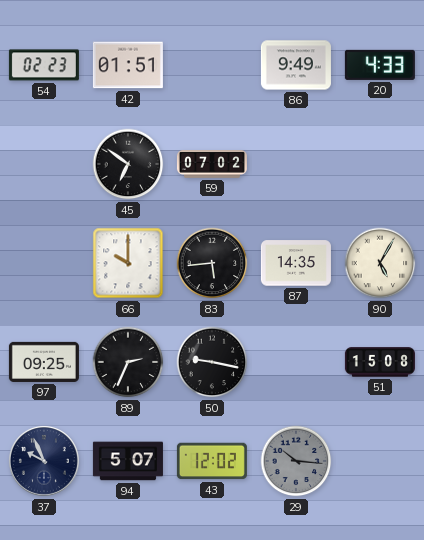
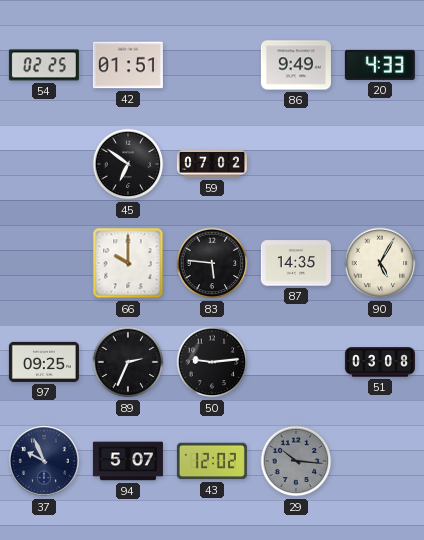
54: 02:23 -> 02:25
83: 5:44 -> 5:46
50: 9:17 -> 9:14
51: 15:08 -> 03:08
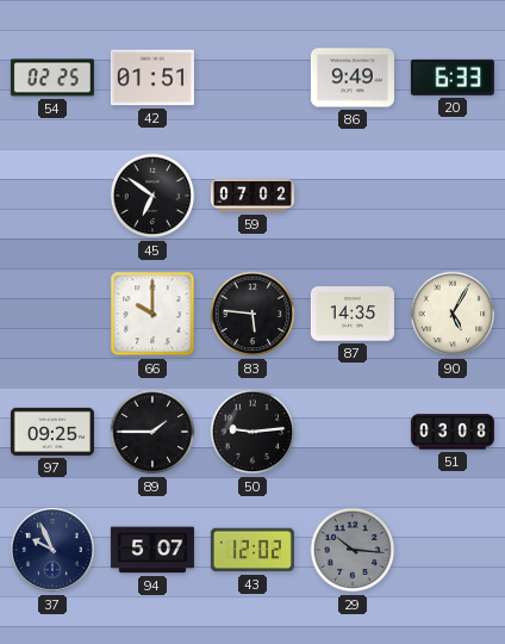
20: 4:33 -> 6:33
89: 2:34 -> 1:45
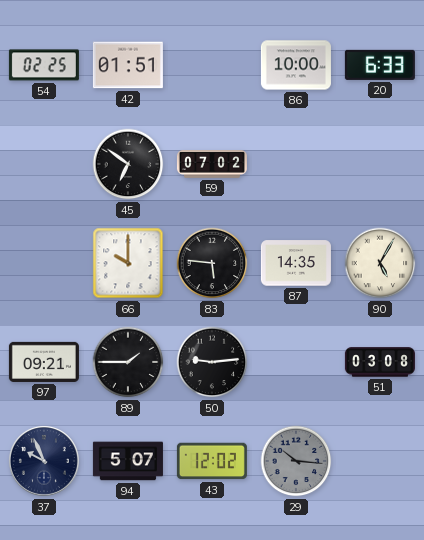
86: 9:49 -> 10:00
97: 09:25 -> 09:21
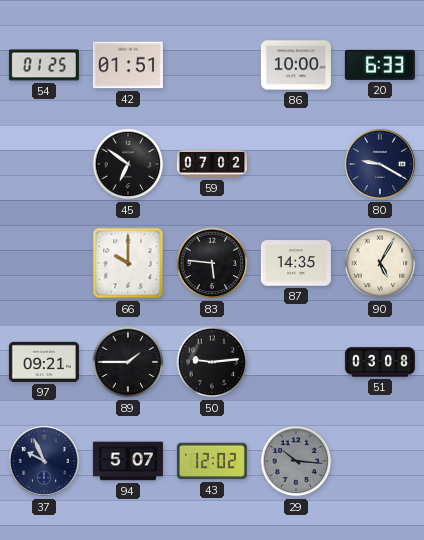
54: 02:25 -> 01:25
80: none -> 9:20
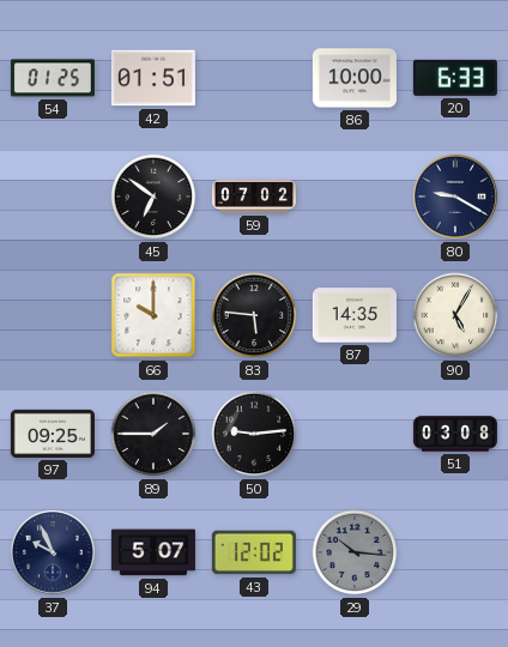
97: 09:21 -> 09:25
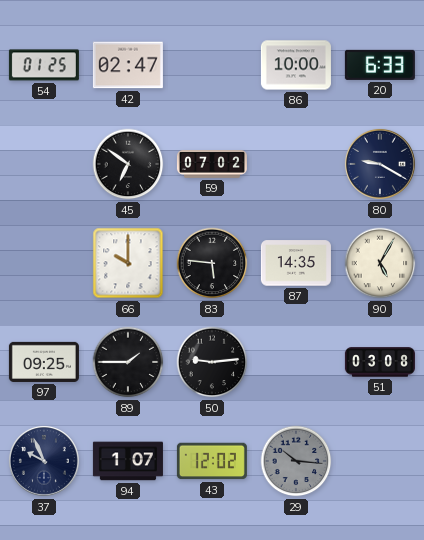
42: 01:51 -> 02:47
94: 5:07 -> 1:07
